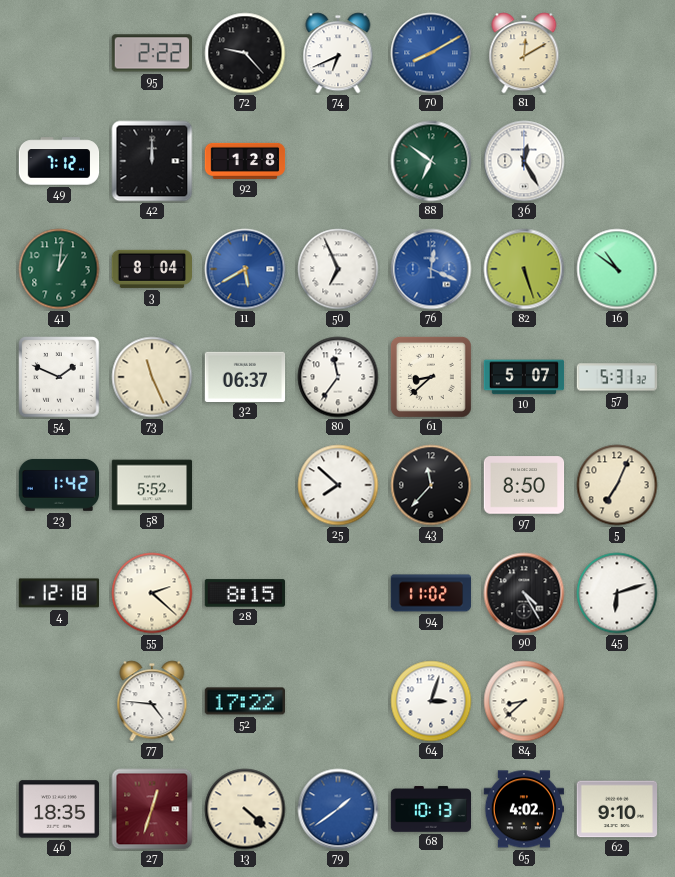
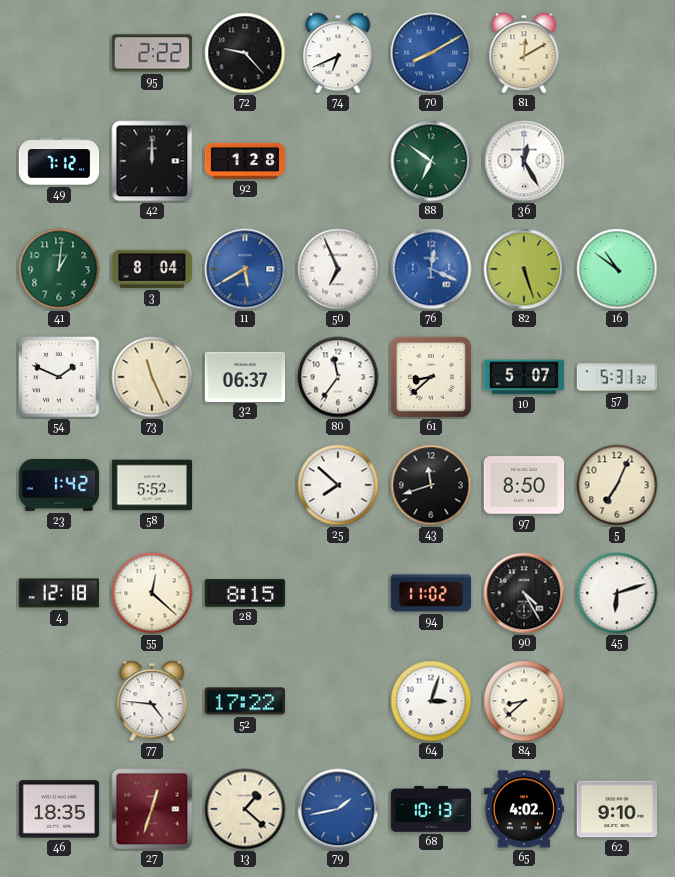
43: 11:37 -> 11:42
55: 2:22 -> 12:22
13: 4:22 -> 1:22
79: 1:39 -> 1:43
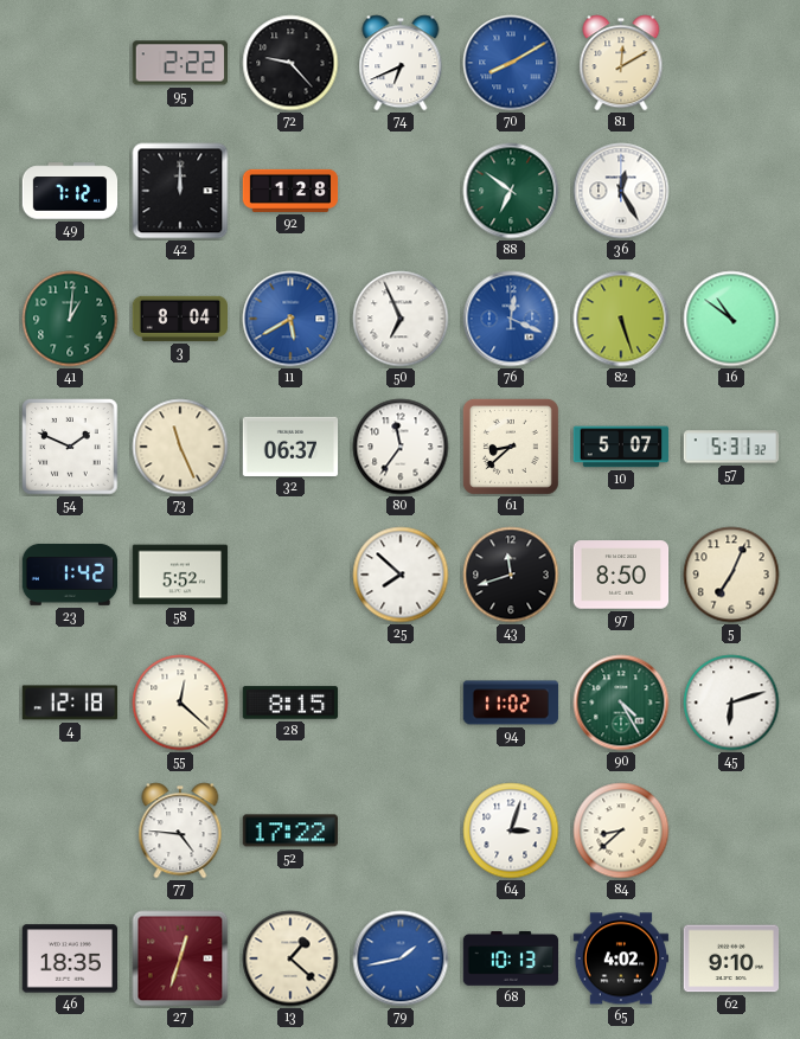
90 dial: black -> green
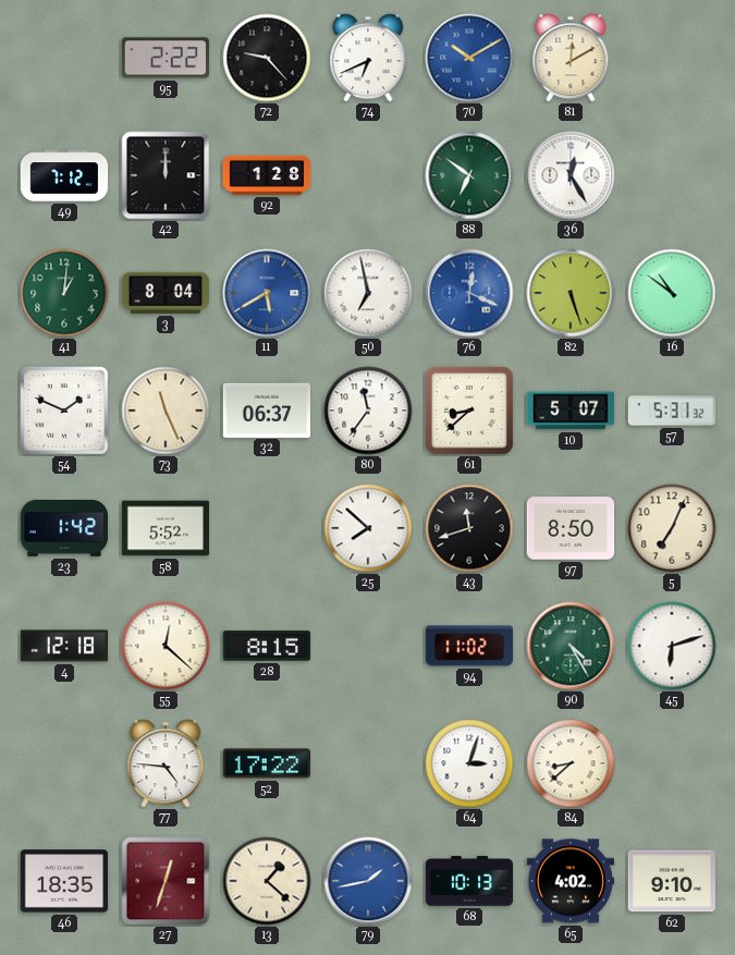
70: 8:10 -> 10:10
50: 6:56 -> 6:58
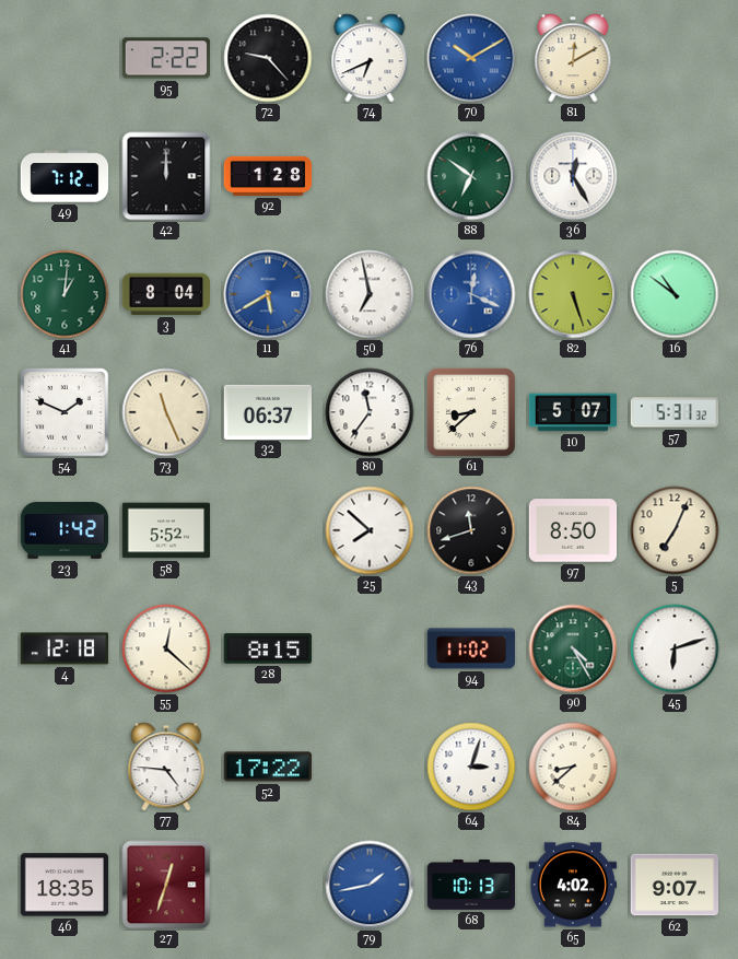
13: 1:22 -> none
62: 9:10 -> 9:07
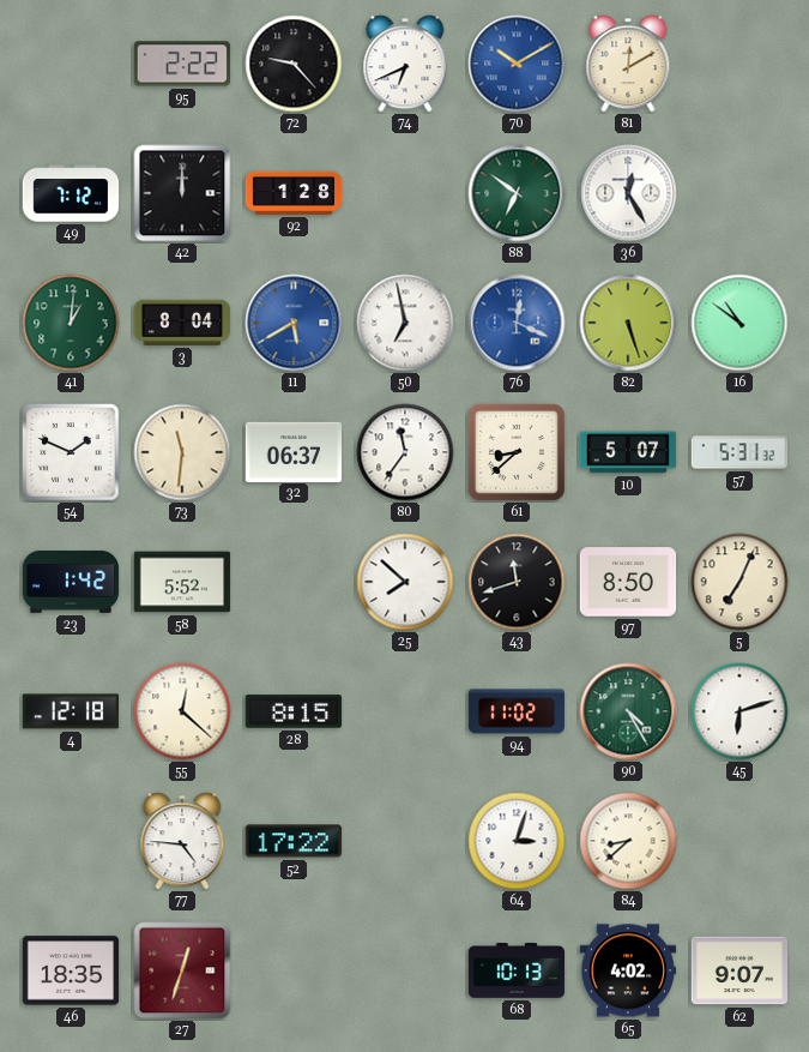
73: 11:26 -> 11:31
79: 1:43 -> none
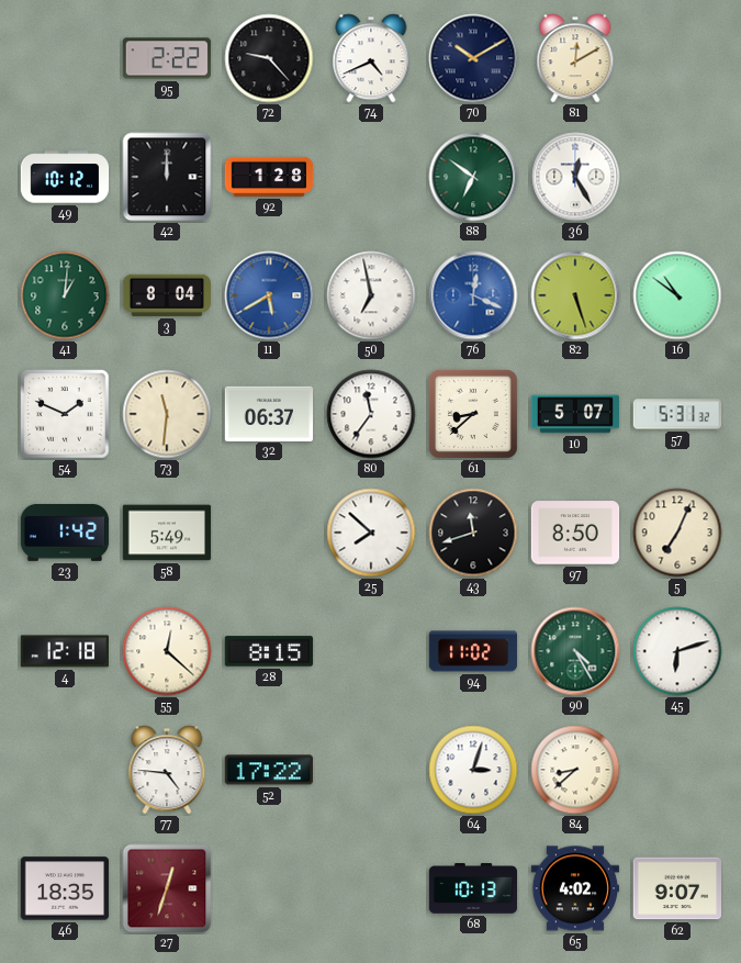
74: 6:41 -> 4:41
70 dial: blue -> navy
49: 7:12 -> 10:12
58: 5:52 -> 5:49
